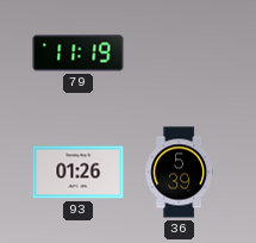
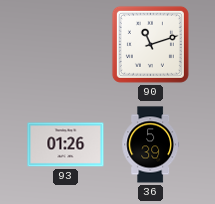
79: 11:19 -> none
90: none -> 11:12
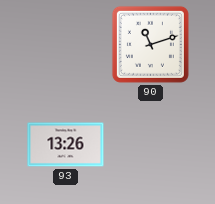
93: 01:26 -> 13:26
36: 5:39 -> none
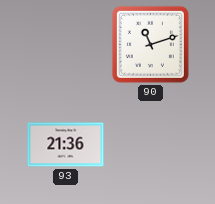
93: 13:26 -> 21:36
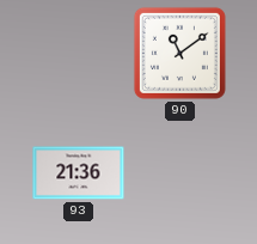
90: 11:12 -> 11:09
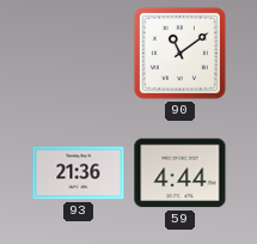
59: none -> 4:44
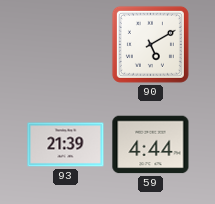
90: 11:09 -> 5:10
93: 21:36 -> 21:39
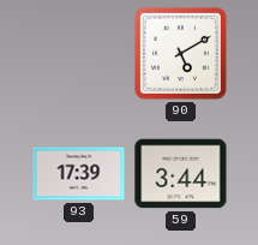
93: 21:39 -> 17:39
59: 4:44 -> 3:44
